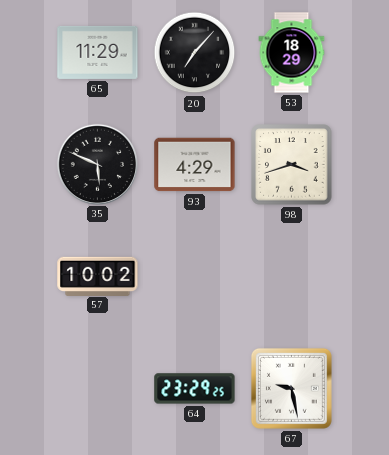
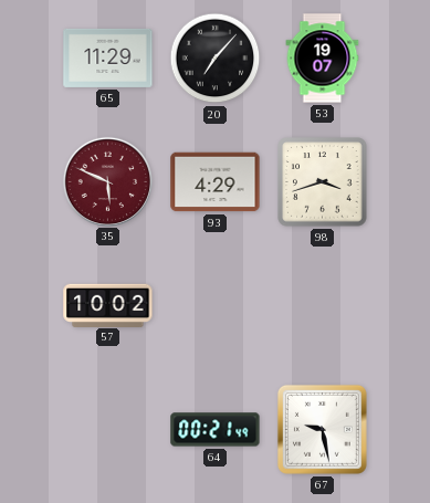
53: 18:29 -> 19:07
35 dial: black -> burgundy
64: 23:29 -> 00:21
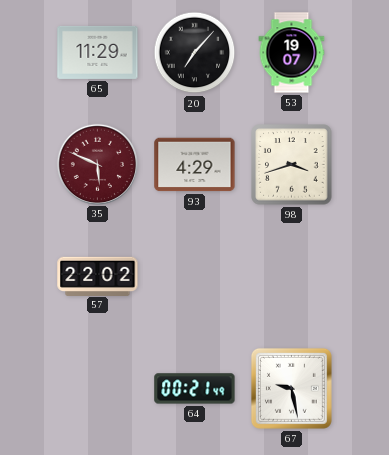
57: 10:02 -> 22:02
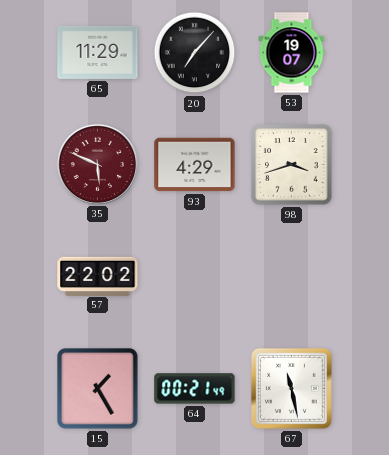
15: none -> 1:25
67: 9:28 -> 11:28
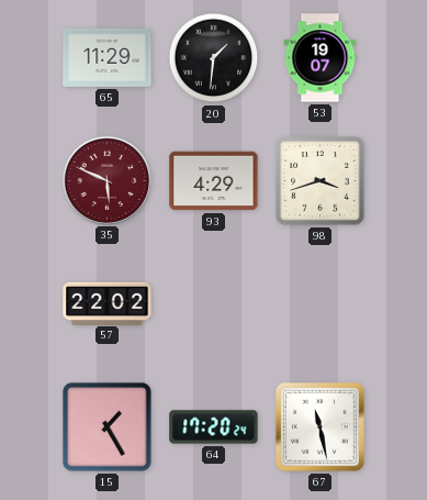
20: 7:07 -> 1:31
64: 00:21 -> 17:20
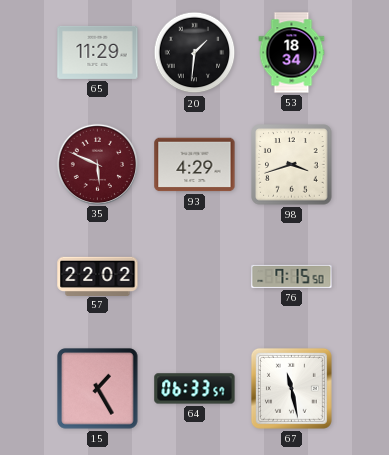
53: 19:07 -> 18:34
76: none -> 7:15
64: 17:20 -> 06:33
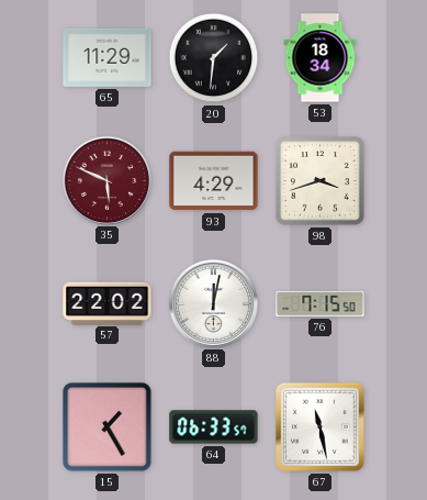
88: none -> 12:02
